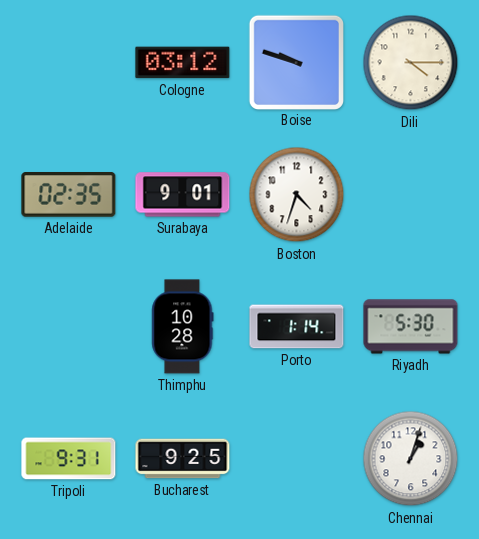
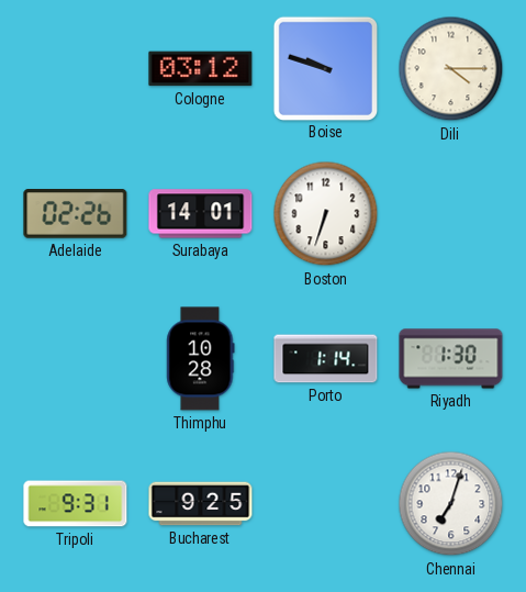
Adelaide: 02:35 -> 02:26
Surabaya: 9:01 -> 14:01
Boston: 4:33 -> 6:33
Riyadh: 5:30 -> 1:30
Chennai: 1:03 -> 7:03
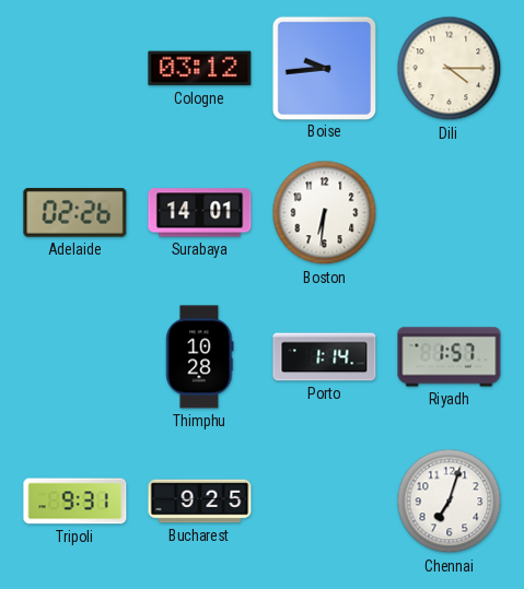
Boise: 9:48 -> 9:44
Boston: 6:33 -> 6:31
Riyadh: 1:30 -> 1:57
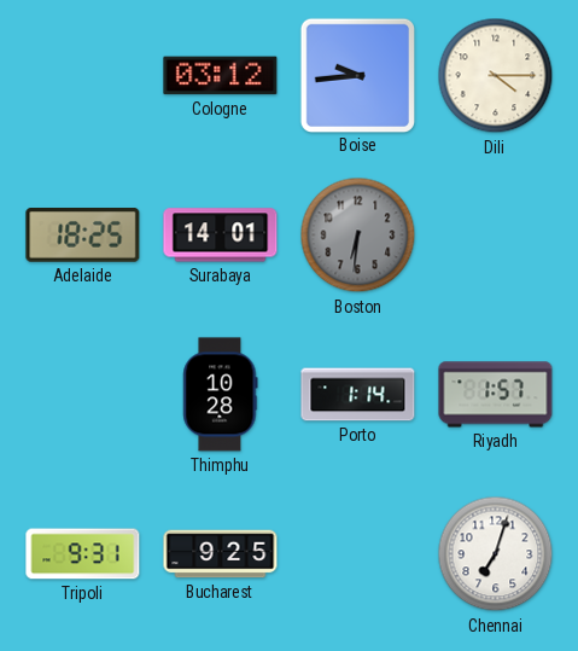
Adelaide: 02:26 -> 18:25
Boston dial: white -> grey
